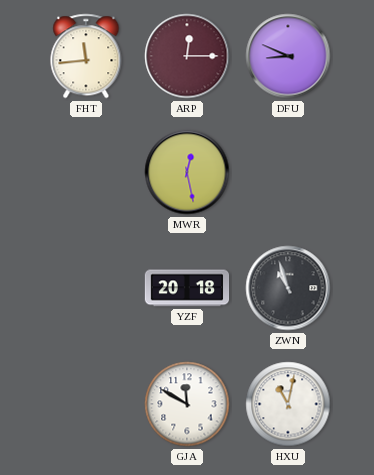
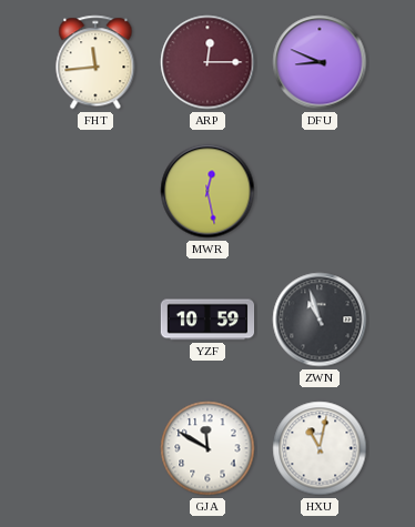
YZF: 20:18 -> 10:59
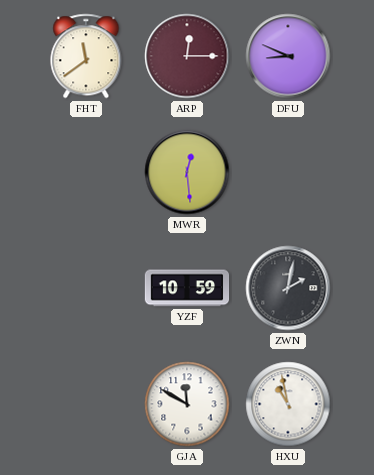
FHT: 11:44 -> 11:39
MWR: 12:28 -> 12:29
ZWN: 10:57 -> 2:02
HXU: 11:02 -> 10:58
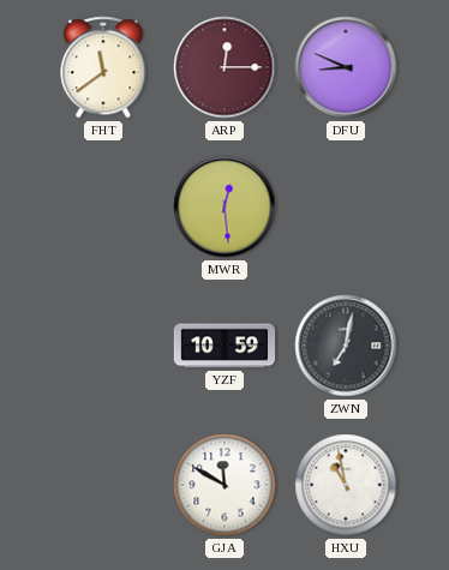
ZWN: 2:02 -> 7:02
